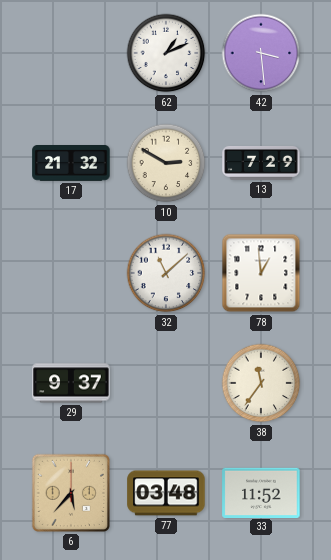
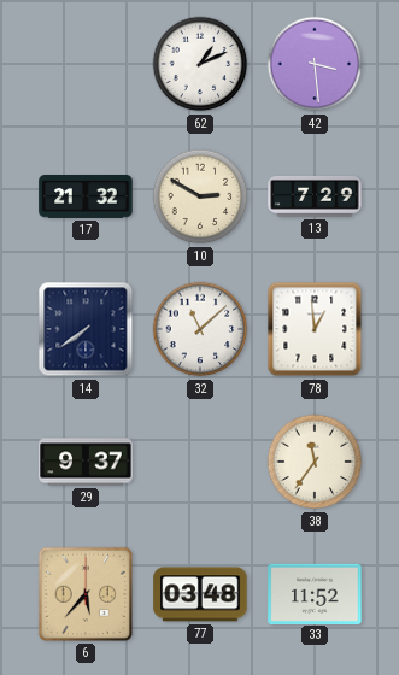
14: none -> 7:39
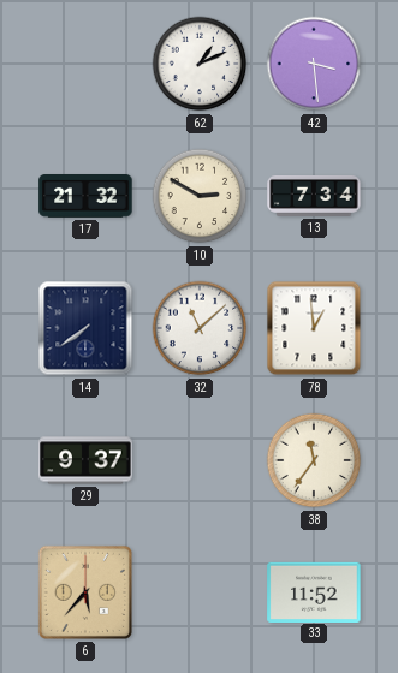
13: 7:29 -> 7:34
77: 03:48 -> none
